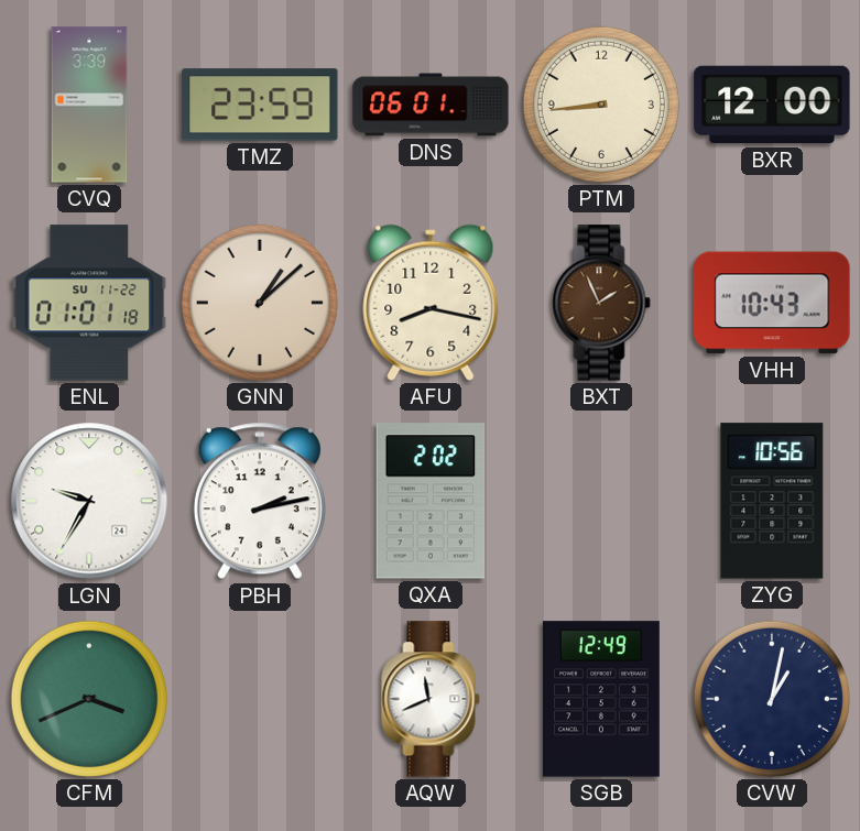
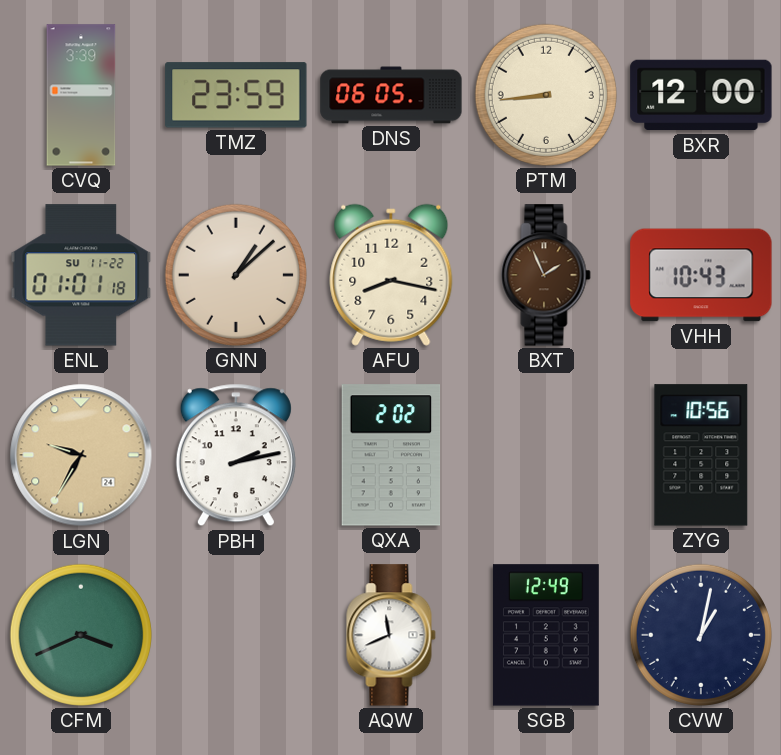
DNS: 06:01 -> 06:05
LGN dial: white -> champagne
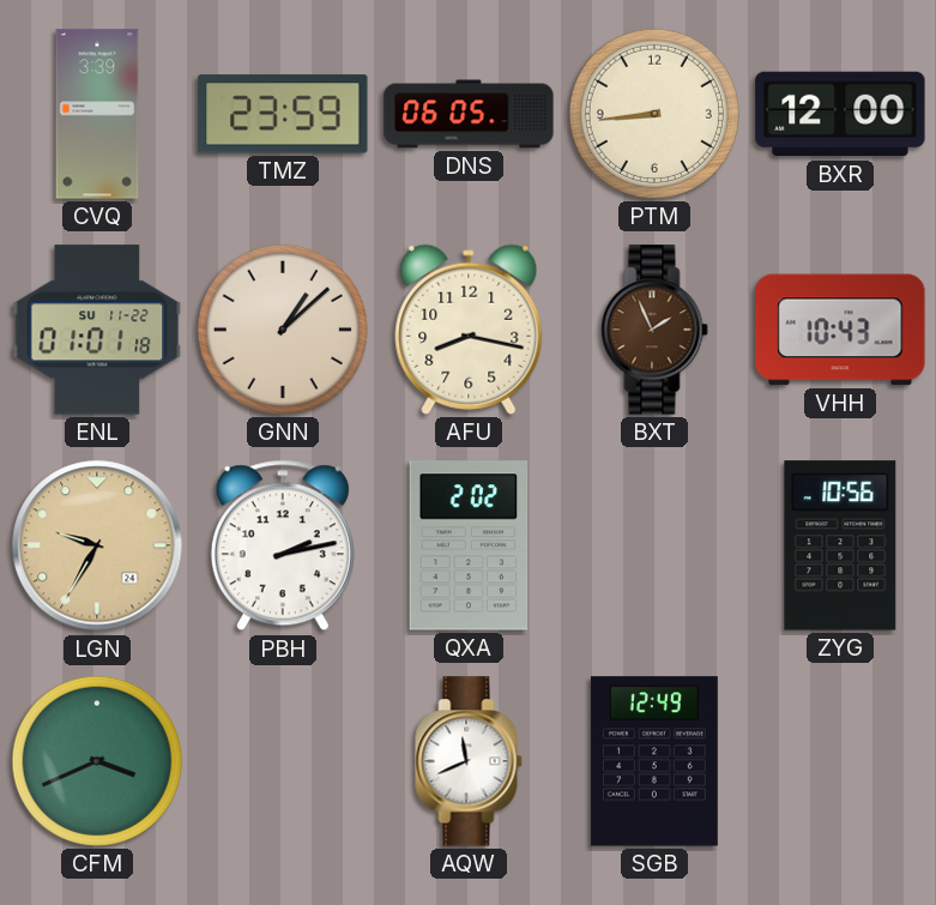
CVW: 1:02 -> none
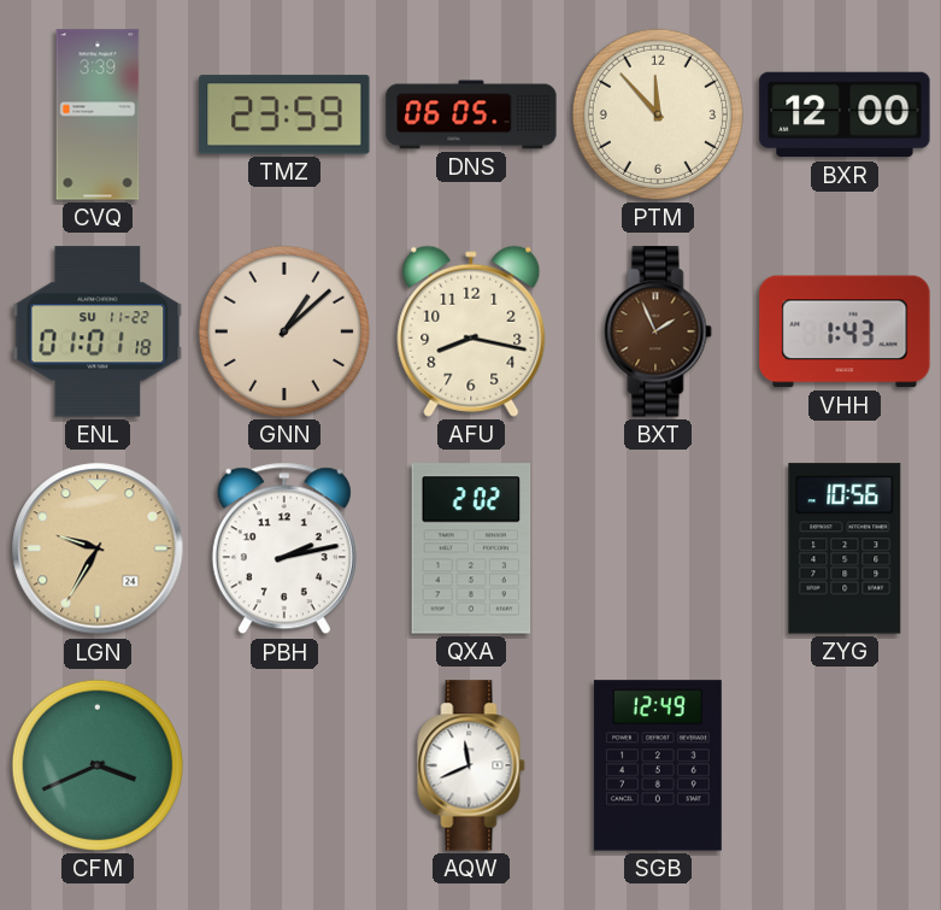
PTM: 8:44 -> 11:53
VHH: 10:43 -> 1:43
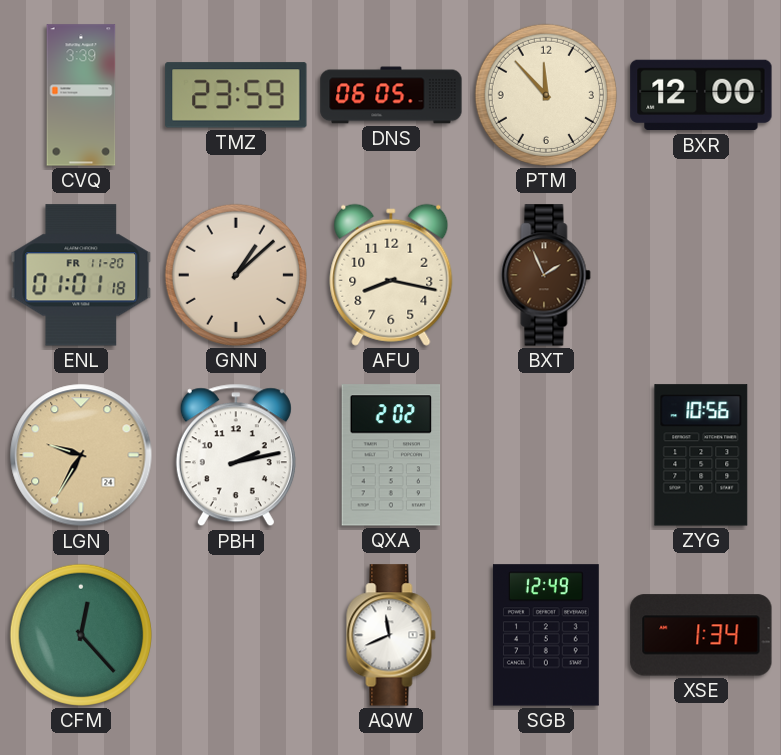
ENL date: SU 11-22 -> FR 11-20
VHH: 1:43 -> none
CFM: 3:41 -> 12:23
XSE: none -> 1:34
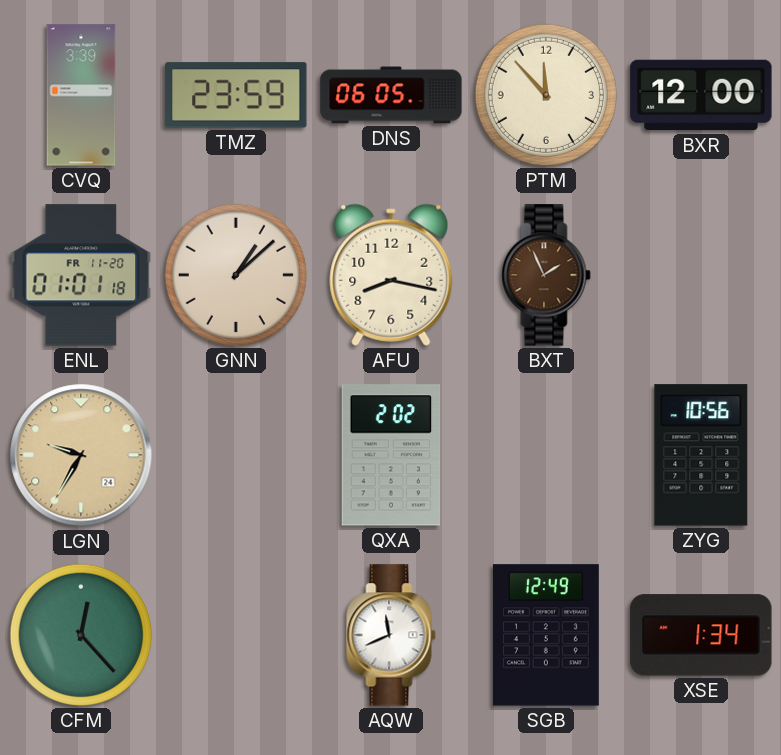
PBH: 2:13 -> none
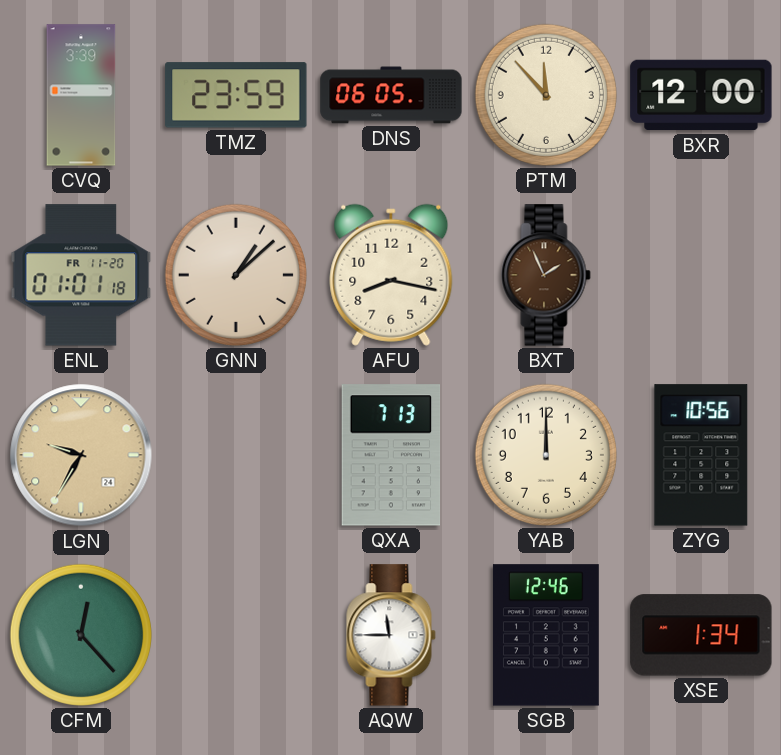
QXA: 2:02 -> 7:13
YAB: none -> 12:00
AQW: 11:41 -> 11:45
SGB: 12:49 -> 12:46
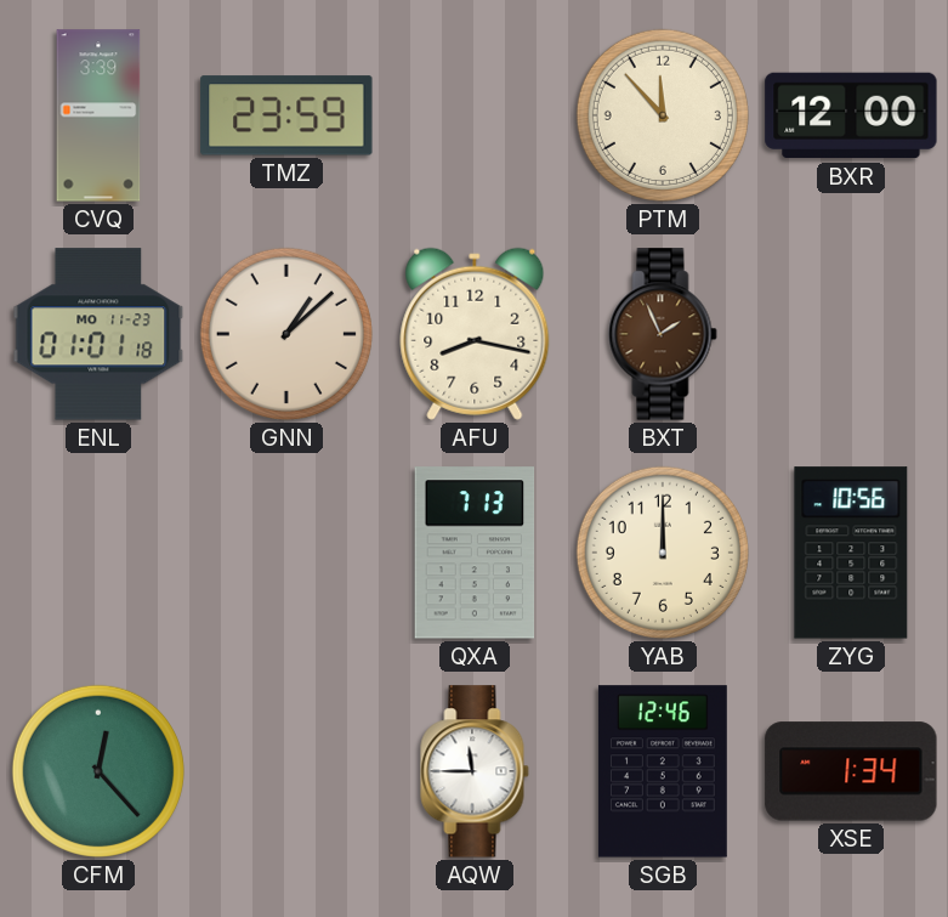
DNS: 06:05 -> none
ENL date: FR 11-20 -> MO 11-23
LGN: 9:35 -> none
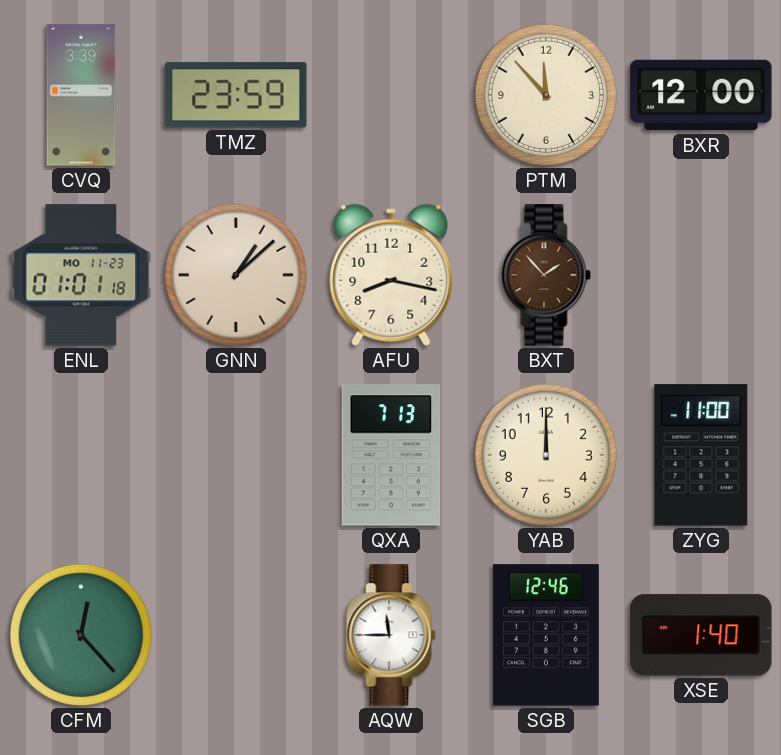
BXT: 1:56 -> 1:53
ZYG: 10:56 -> 11:00
XSE: 1:34 -> 1:40
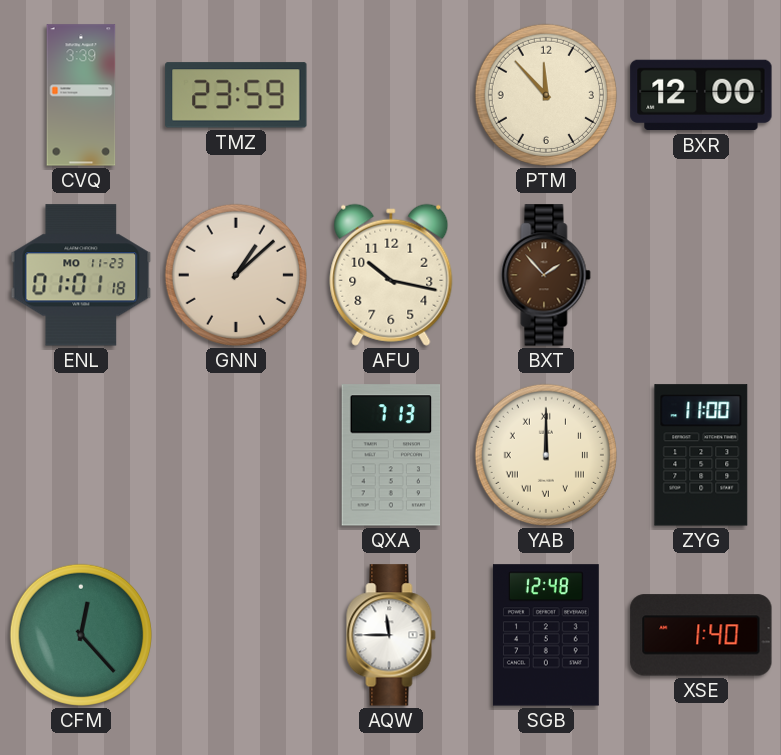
AFU: 8:17 -> 10:17
YAB numerals: Arabic -> Roman
SGB: 12:46 -> 12:48
